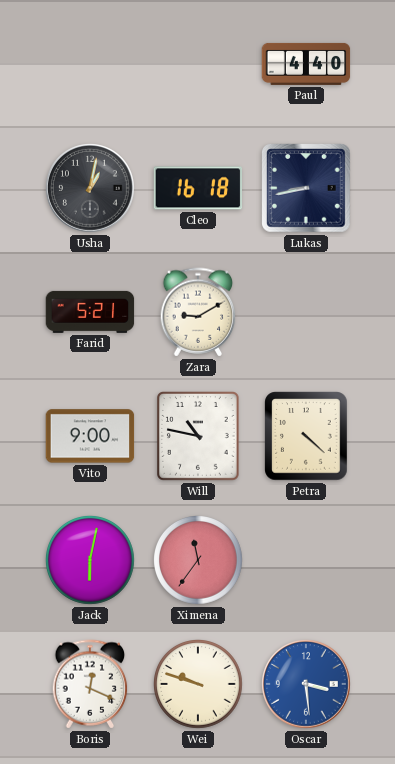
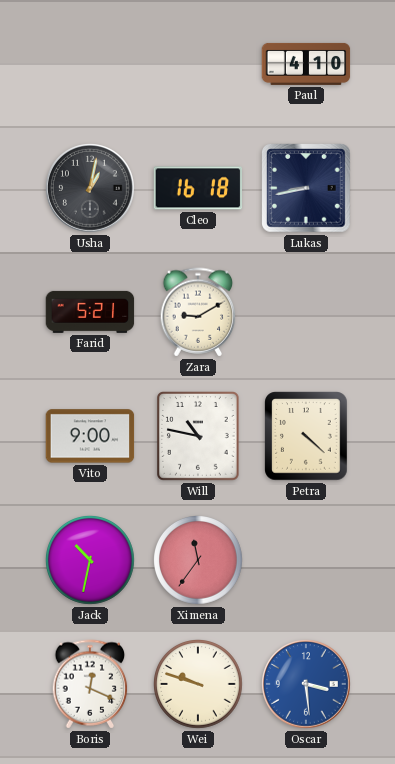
Paul: 4:40 -> 4:10
Jack: 6:02 -> 10:32
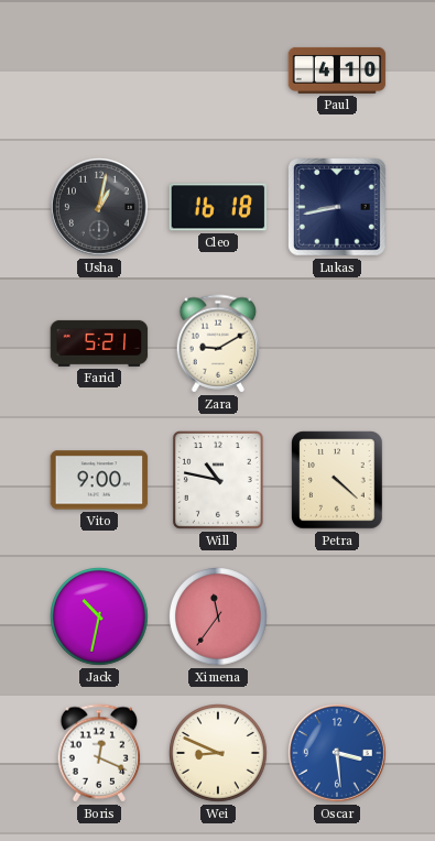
Wei: 9:48 -> 8:49
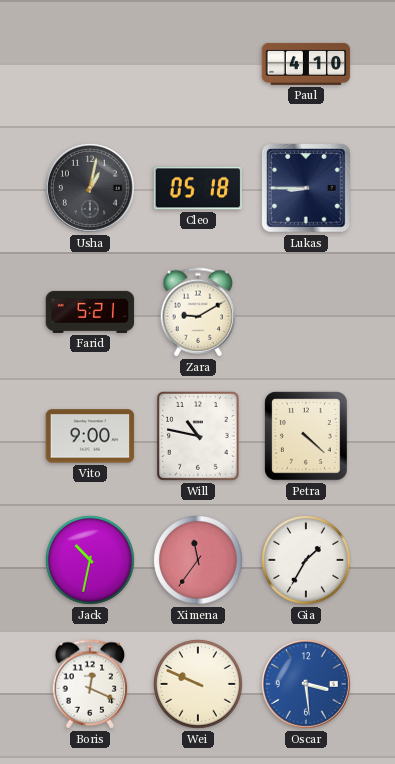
Cleo: 16:18 -> 05:18
Lukas: 8:43 -> 8:45
Gia: none -> 1:35
Wei: 8:49 -> 9:49
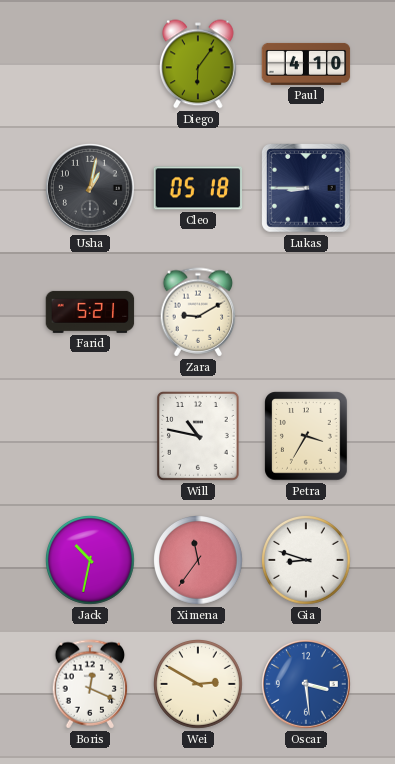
Diego: none -> 6:06
Vito: 9:00 -> none
Petra: 4:22 -> 3:35
Gia: 1:35 -> 8:48
Wei: 9:49 -> 2:50
